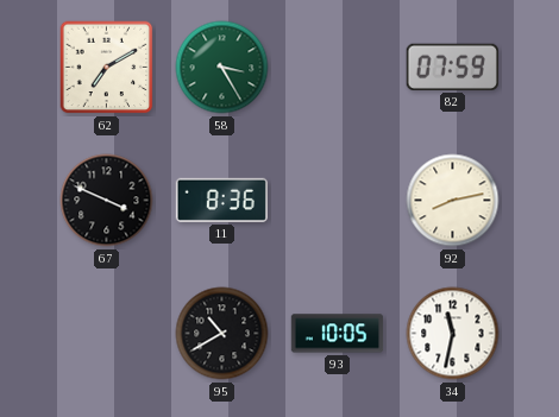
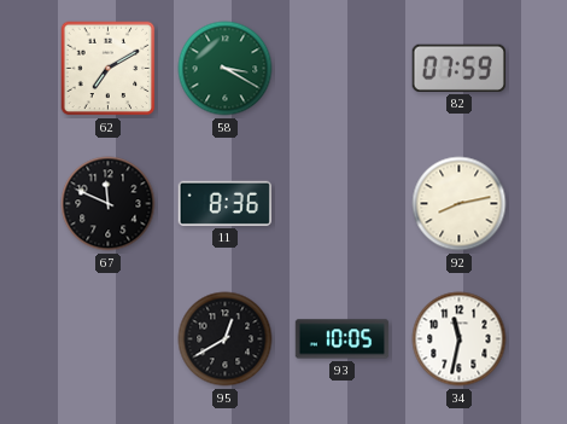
58: 3:25 -> 3:20
67: 3:49 -> 11:49
95: 10:40 -> 12:40
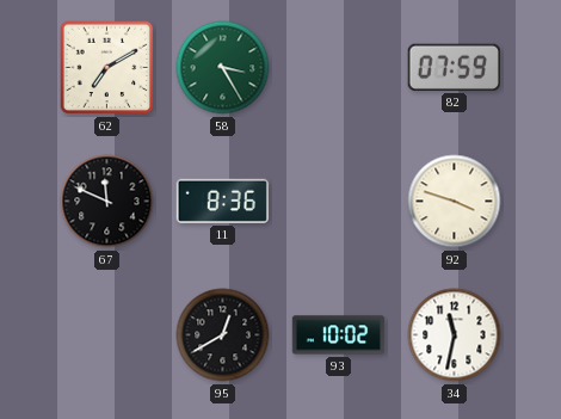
58: 3:20 -> 3:25
92: 8:13 -> 3:48
93: 10:05 -> 10:02
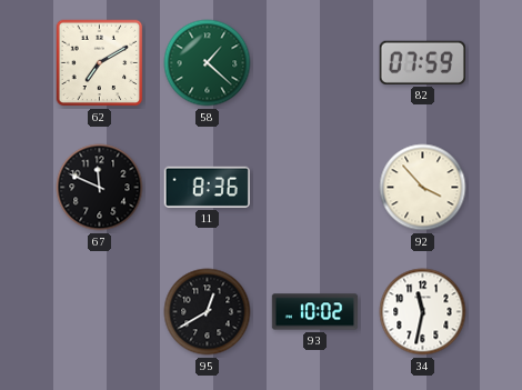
58: 3:25 -> 1:22
92: 3:48 -> 3:53
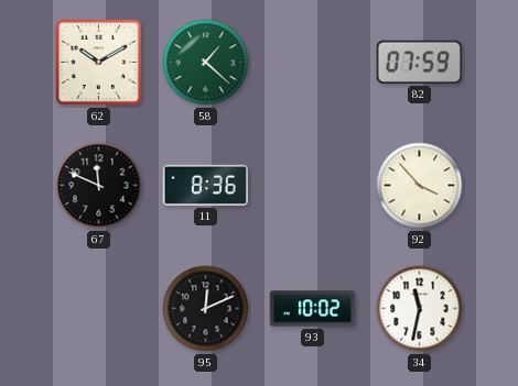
62: 7:10 -> 10:10
95: 12:40 -> 12:11
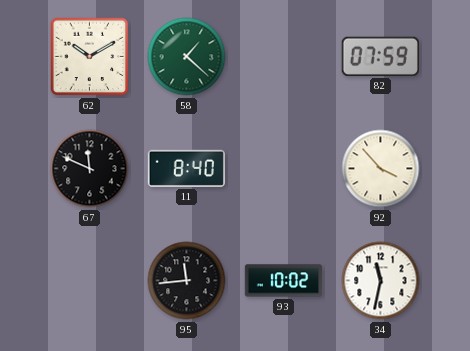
11: 8:36 -> 8:40
95: 12:11 -> 11:44
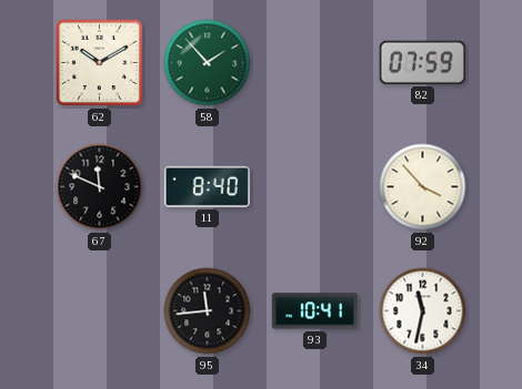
58: 1:22 -> 1:53
93: 10:02 -> 10:41
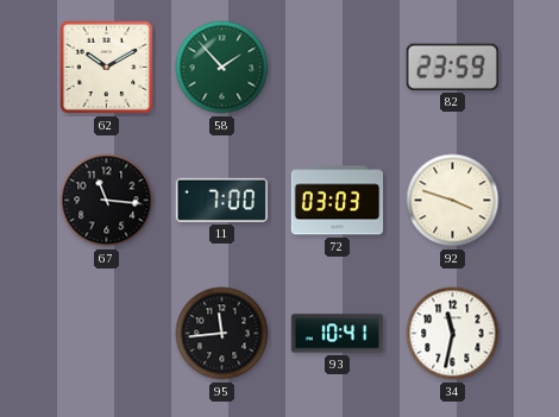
82: 07:59 -> 23:59
67: 11:49 -> 11:16
11: 8:40 -> 7:00
72: none -> 03:03
92: 3:53 -> 3:48
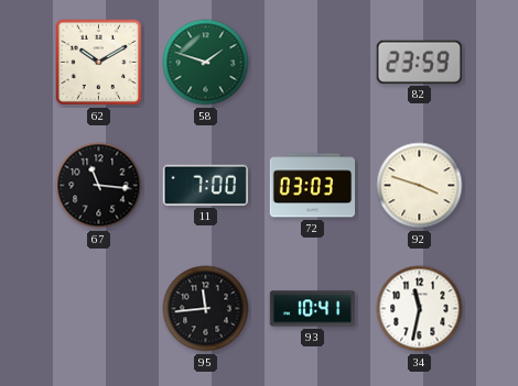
58: 1:53 -> 1:48
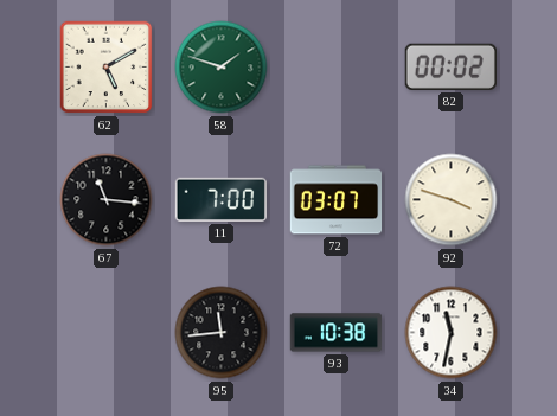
62: 10:10 -> 5:10
82: 23:59 -> 00:02
72: 03:03 -> 03:07
93: 10:41 -> 10:38
